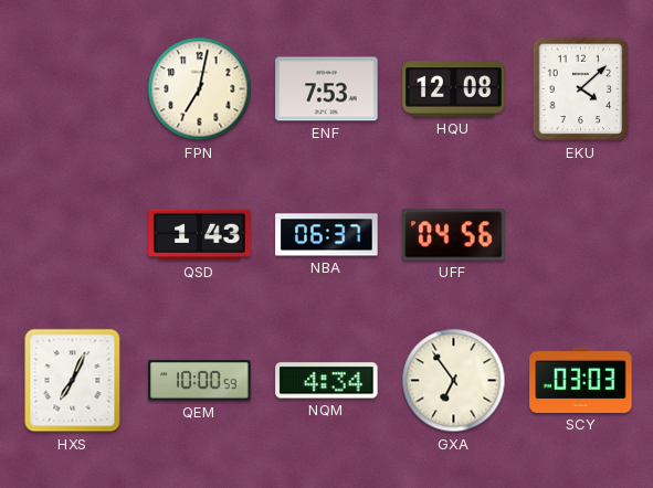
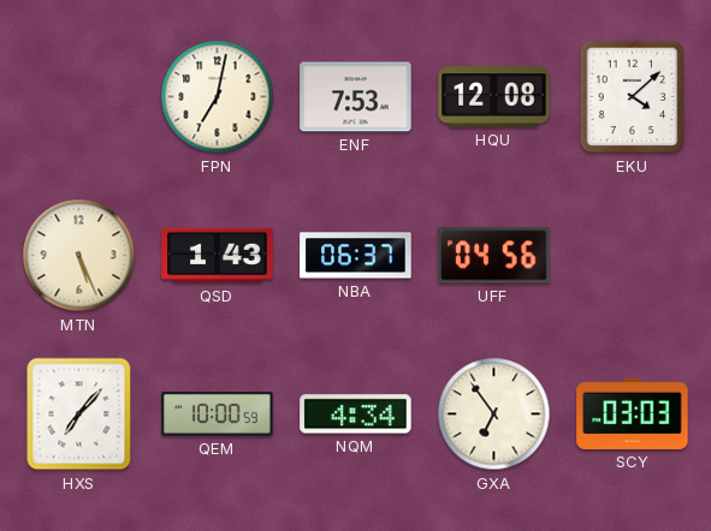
MTN: none -> 5:26
HXS: 7:04 -> 7:07
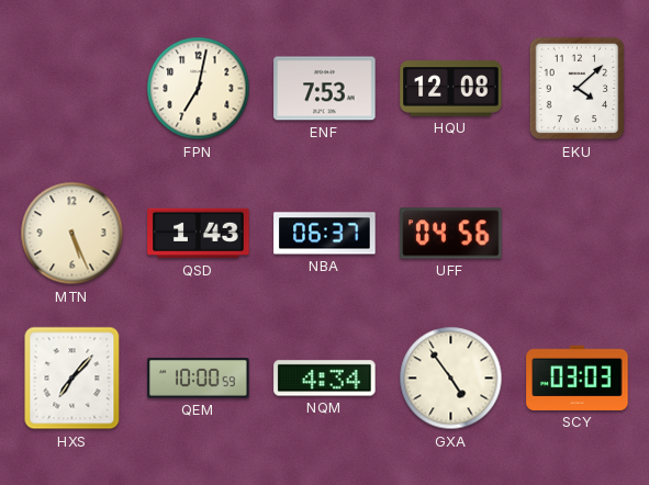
GXA: 6:54 -> 4:54
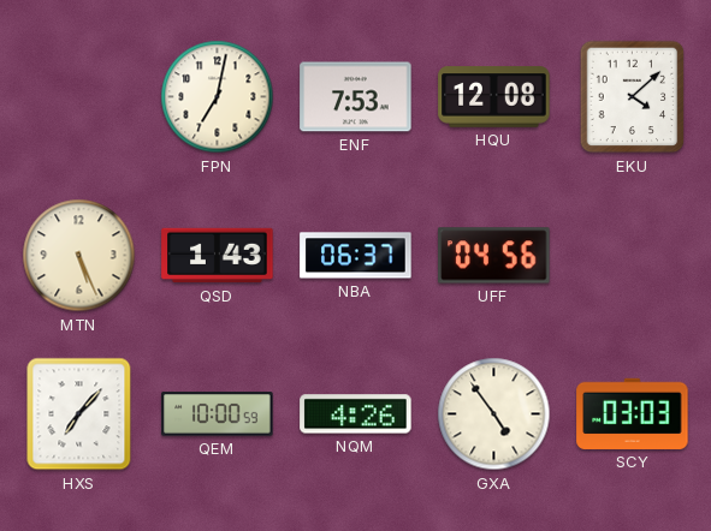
NQM: 4:34 -> 4:26
